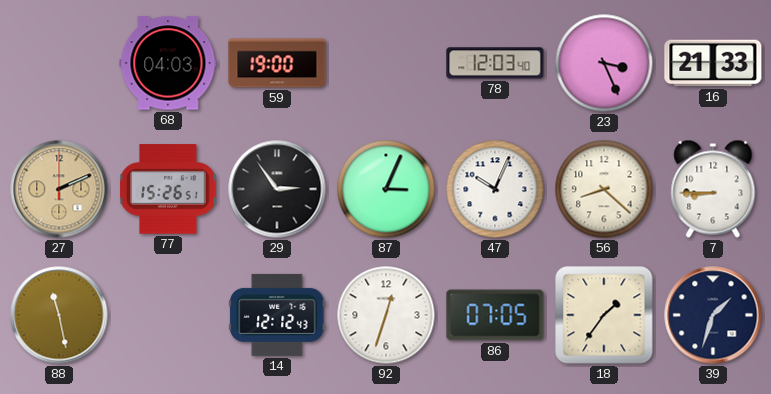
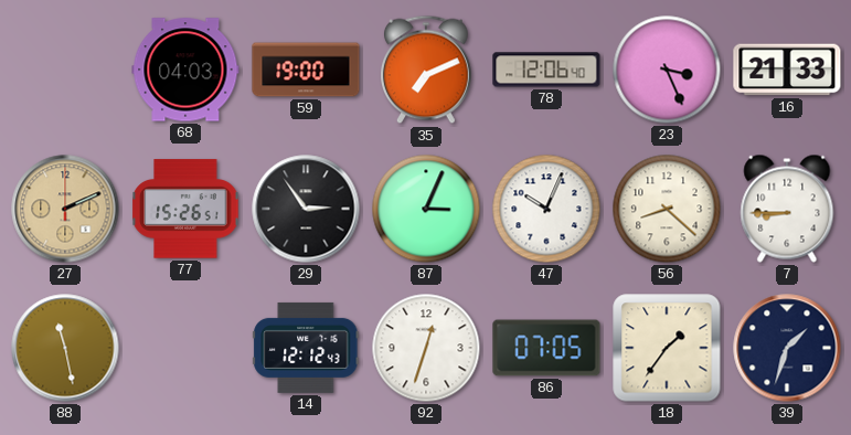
35: none -> 7:11
78: 12:03 -> 12:06
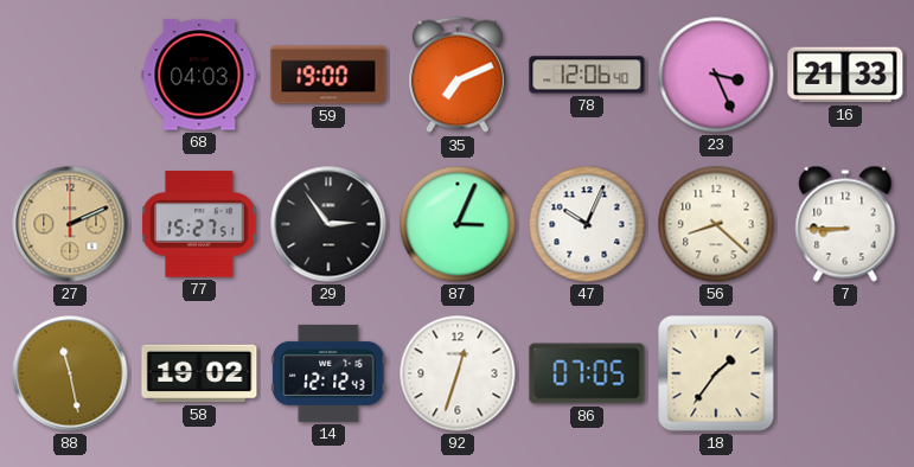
77: 15:26 -> 15:27
58: none -> 19:02
39: 1:33 -> none
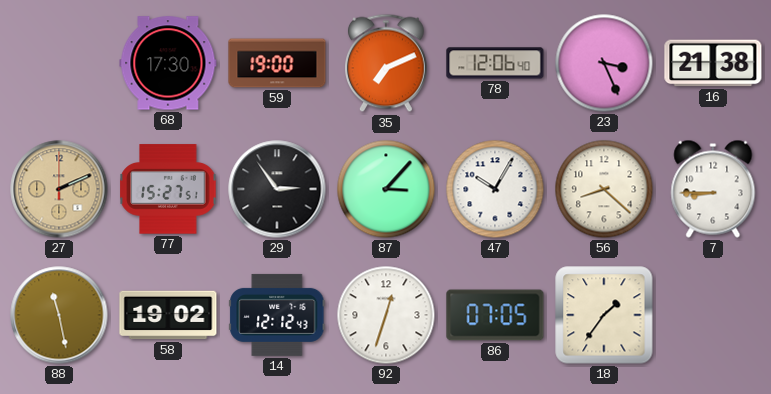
68: 04:03 -> 17:30
16: 21:33 -> 21:38
87: 3:04 -> 3:07
47: 10:04 -> 10:05
